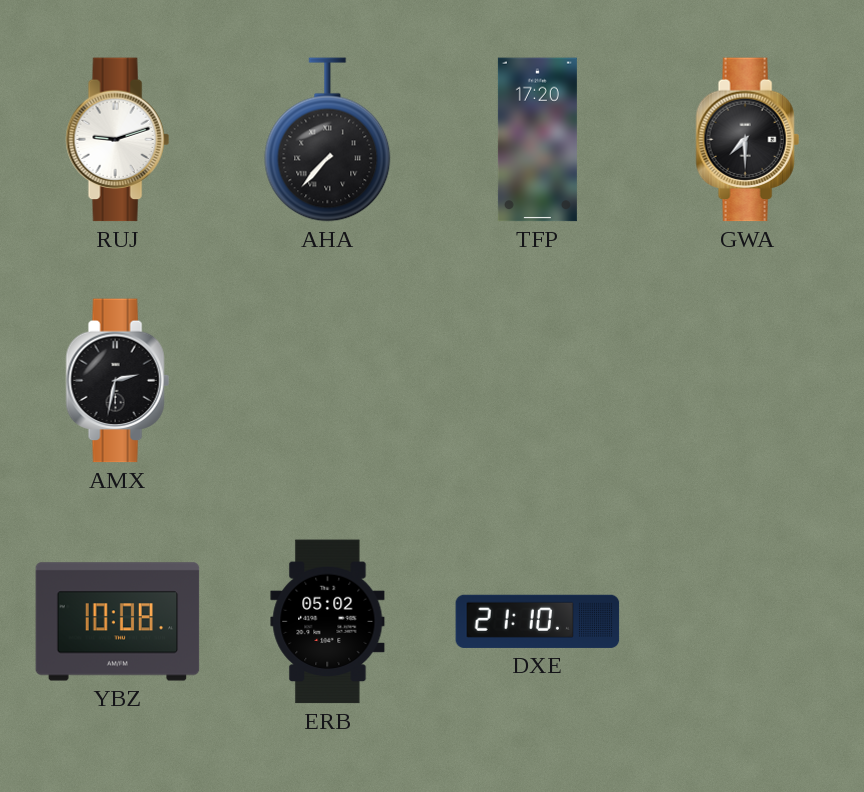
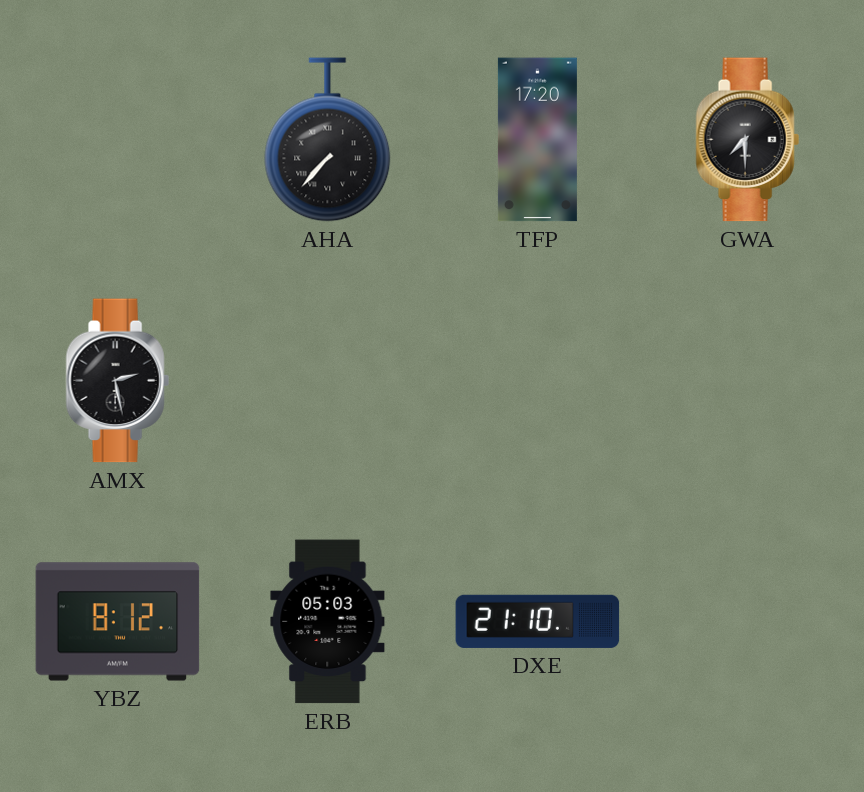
RUJ: 9:12 -> none
AMX: 2:32 -> 2:28
YBZ: 10:08 -> 8:12
ERB: 05:02 -> 05:03
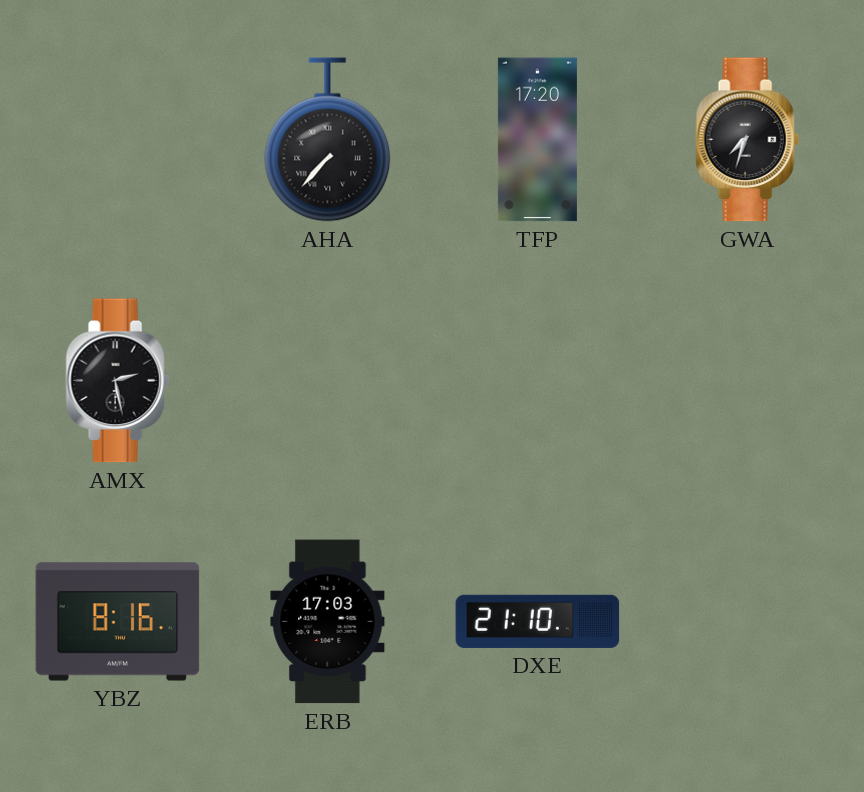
GWA: 7:30 -> 7:33
YBZ: 8:12 -> 8:16
ERB: 05:03 -> 17:03
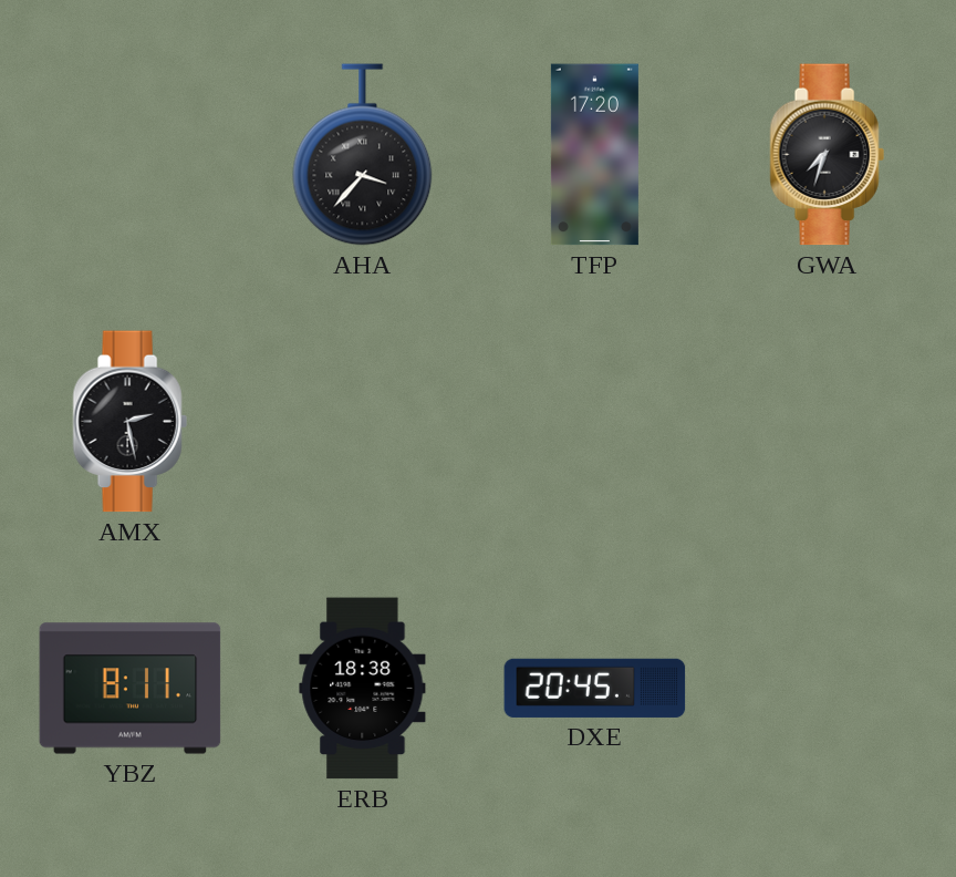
AHA: 7:37 -> 3:37
YBZ: 8:16 -> 8:11
ERB: 17:03 -> 18:38
DXE: 21:10 -> 20:45
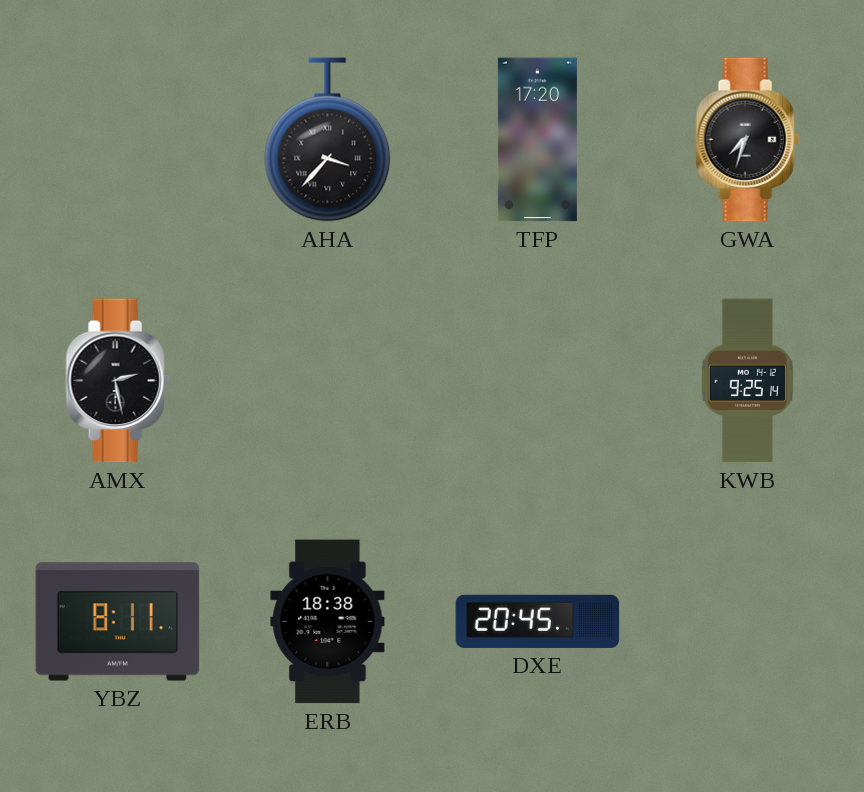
KWB: none -> 9:25
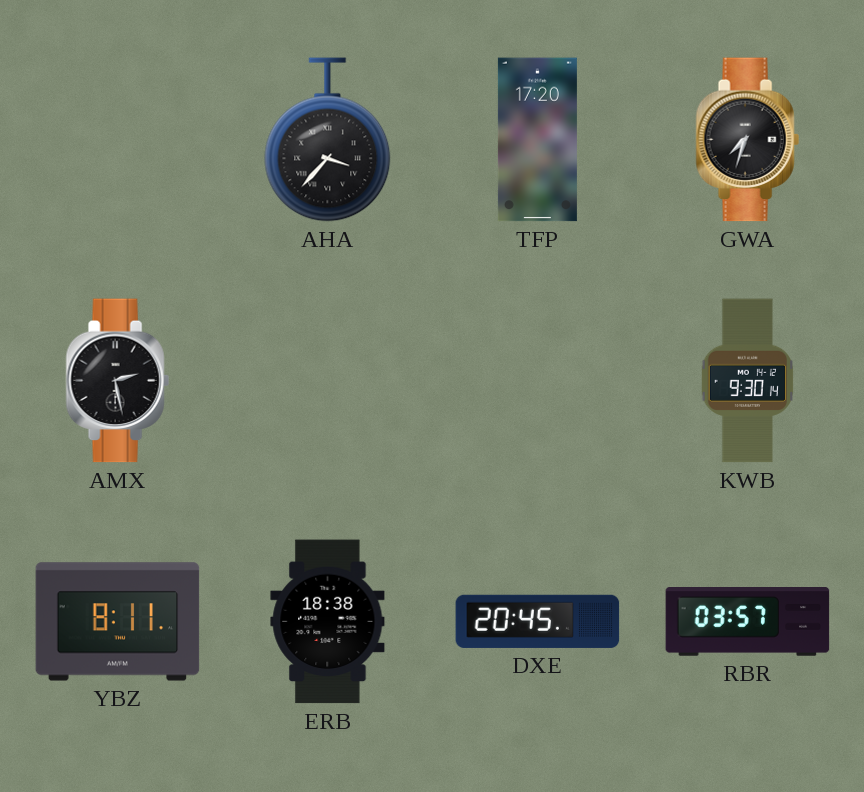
KWB: 9:25 -> 9:30
RBR: none -> 03:57
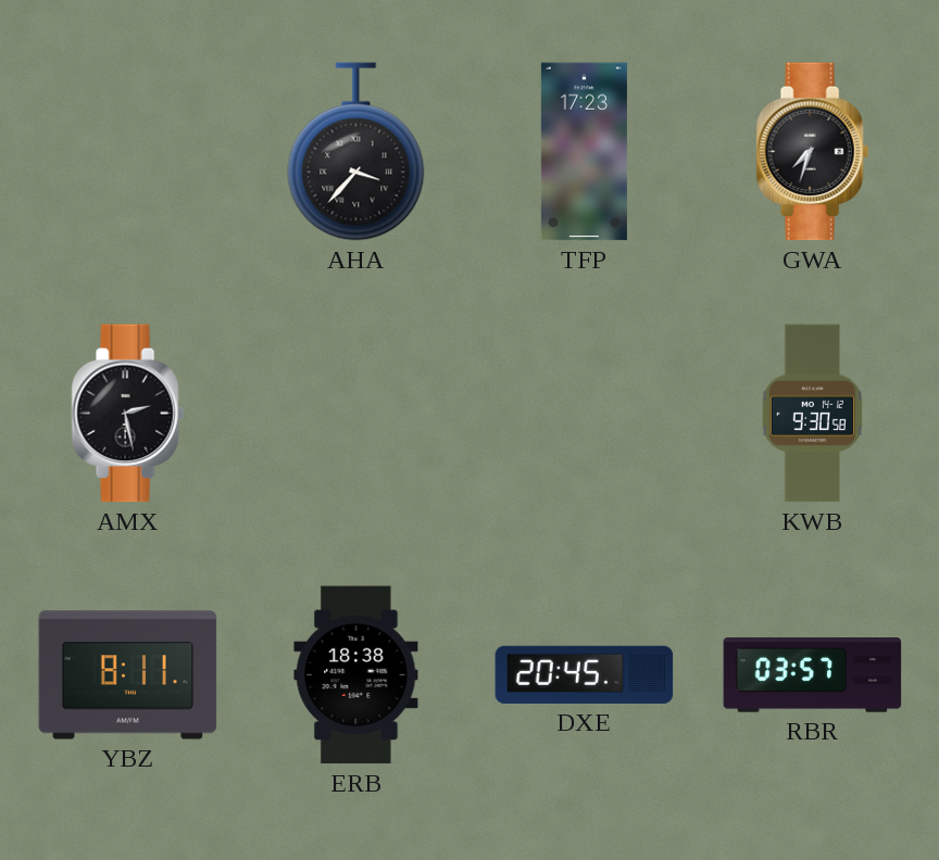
TFP: 17:20 -> 17:23
KWB: 9:30:14 -> 9:30:58
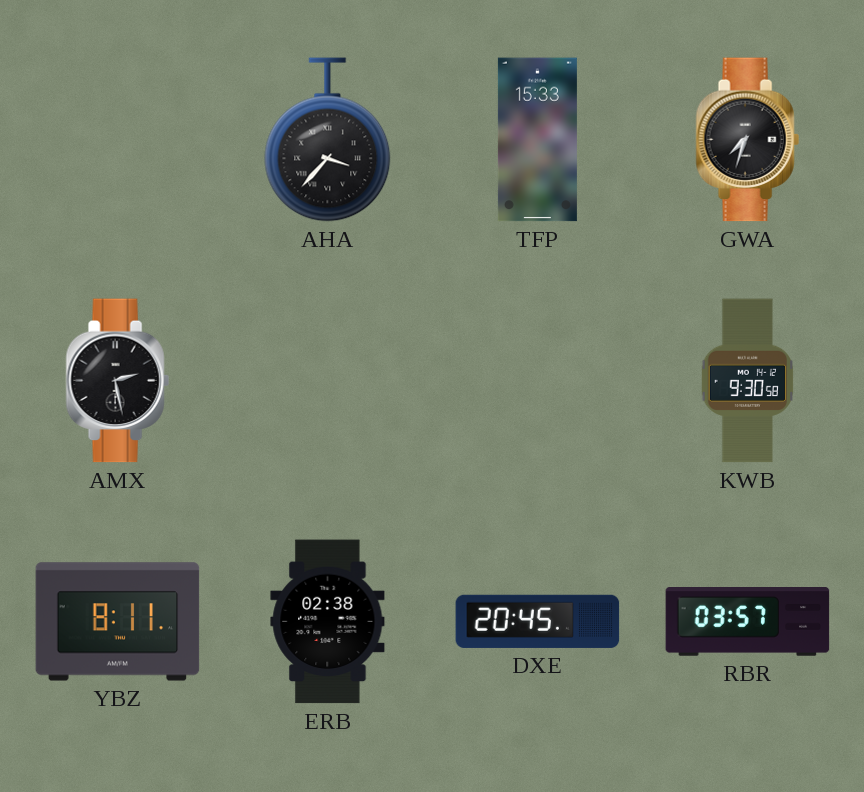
TFP: 17:23 -> 15:33
ERB: 18:38 -> 02:38
